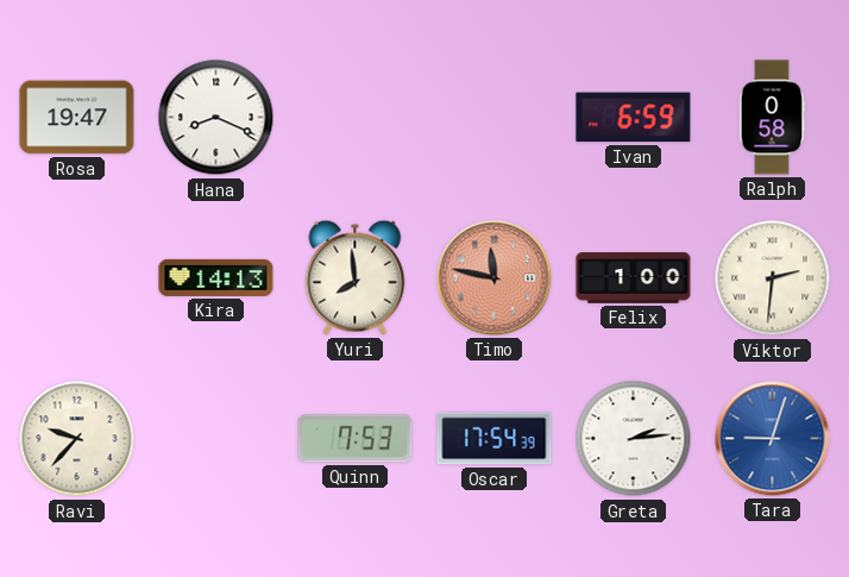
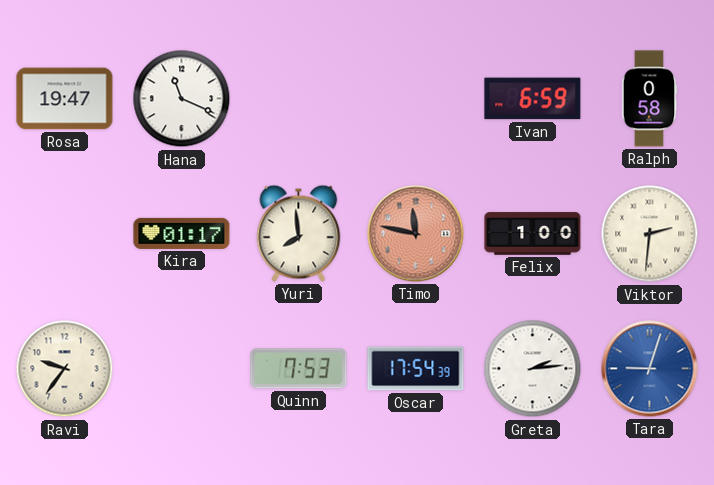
Hana: 8:19 -> 11:19
Kira: 14:13 -> 01:17
Ravi: 9:37 -> 9:36
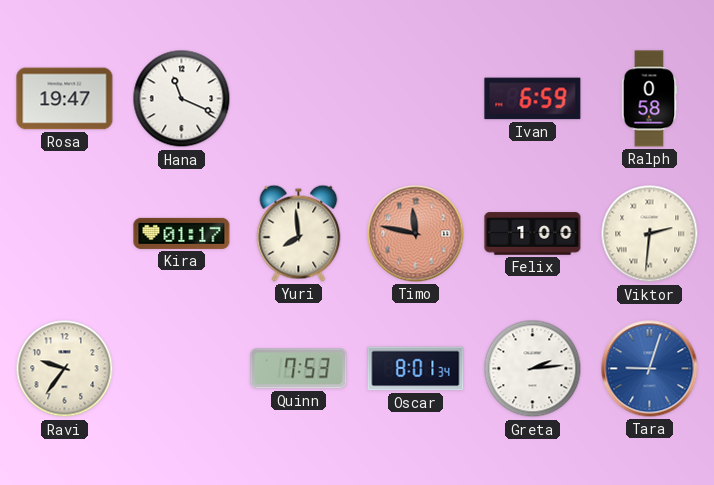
Oscar: 17:54 -> 8:01
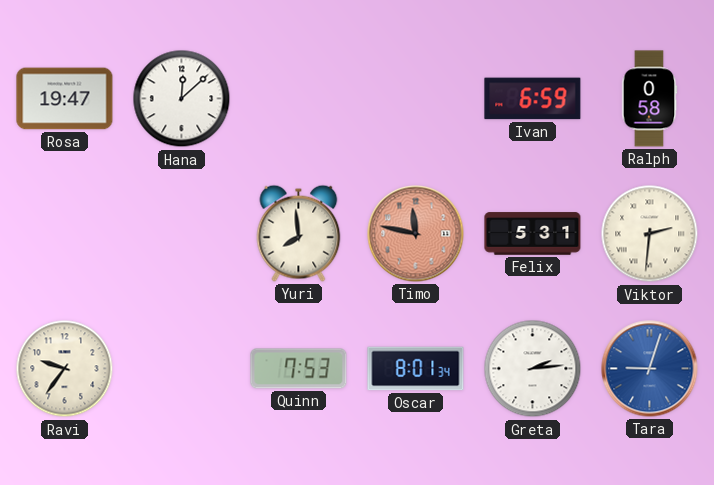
Hana: 11:19 -> 12:08
Kira: 01:17 -> none
Felix: 1:00 -> 5:31
